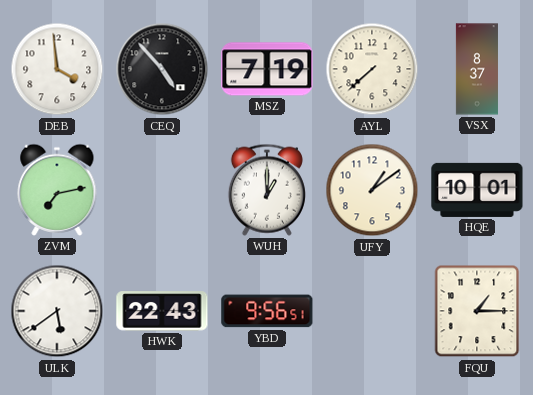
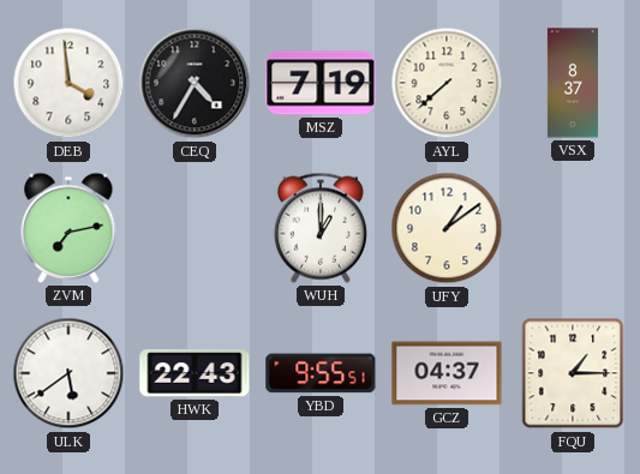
CEQ: 4:53 -> 4:35
HQE: 10:01 -> none
YBD: 9:56 -> 9:55
GCZ: none -> 04:37
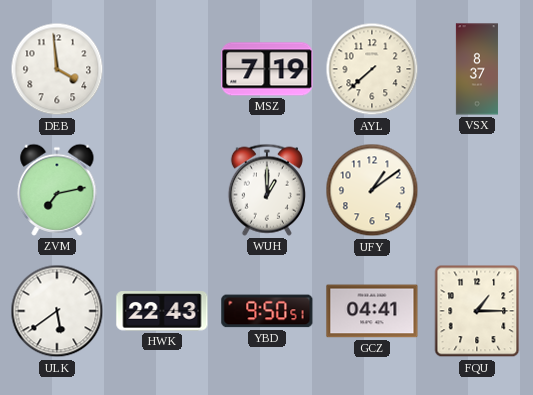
CEQ: 4:35 -> none
YBD: 9:55 -> 9:50
GCZ: 04:37 -> 04:41
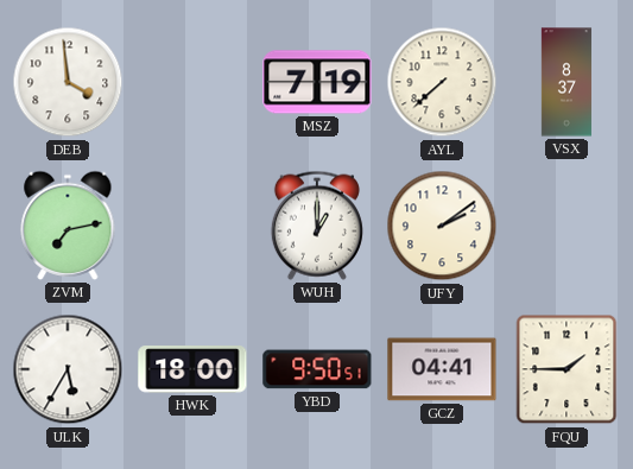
UFY: 1:09 -> 2:09
ULK: 5:39 -> 5:35
HWK: 22:43 -> 18:00
FQU: 1:15 -> 1:45
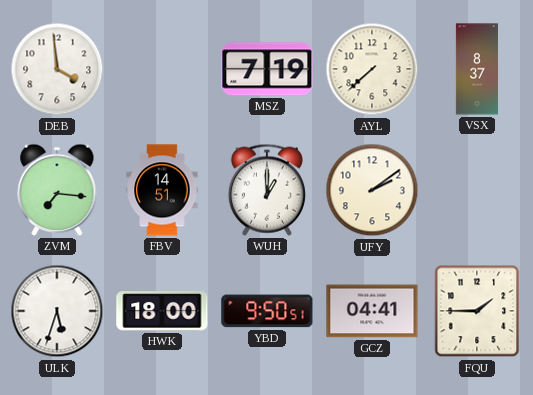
ZVM: 7:13 -> 7:16
FBV: none -> 14:51
ULK: 5:35 -> 5:33
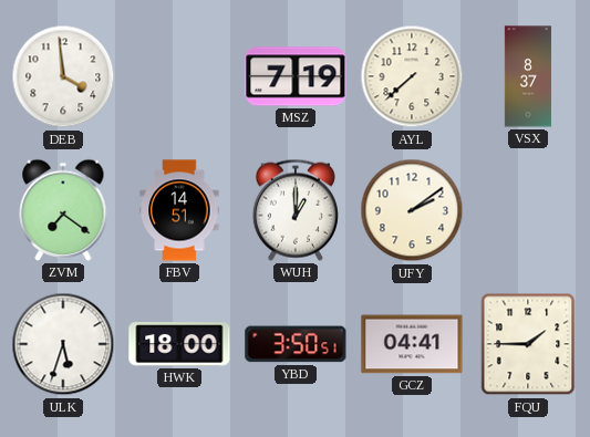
ZVM: 7:16 -> 7:21
YBD: 9:50 -> 3:50
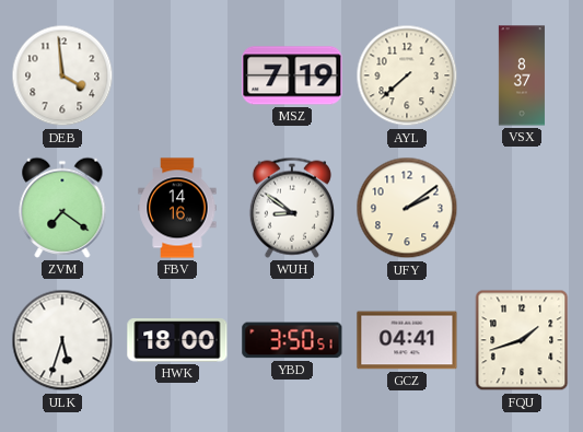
FBV: 14:51 -> 14:16
WUH: 1:00 -> 8:51
FQU: 1:45 -> 1:42
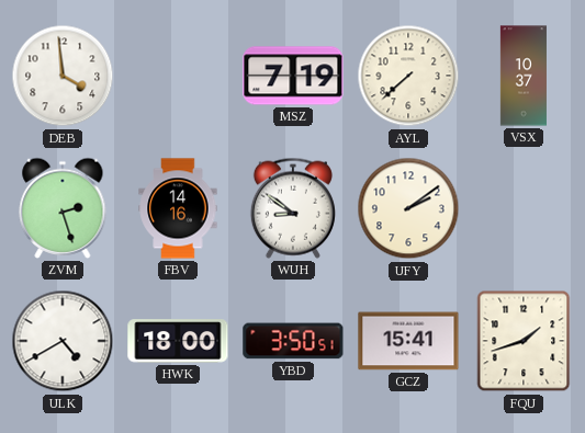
VSX: 8:37 -> 10:37
ZVM: 7:21 -> 2:27
ULK: 5:33 -> 4:40
GCZ: 04:41 -> 15:41
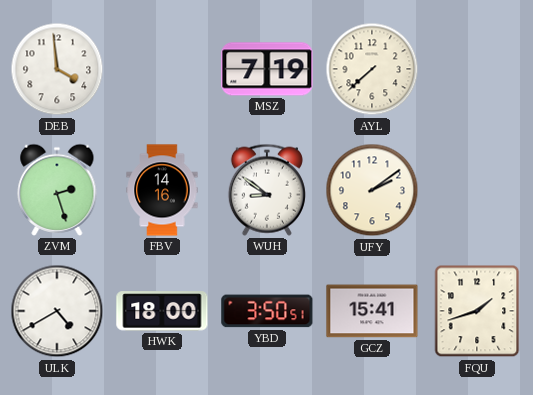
VSX: 10:37 -> none
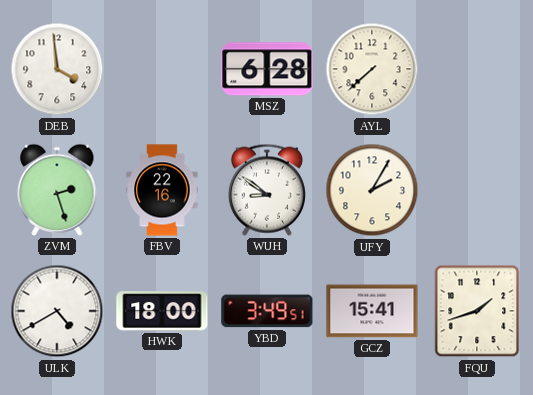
MSZ: 7:19 -> 6:28
FBV: 14:16 -> 22:16
UFY: 2:09 -> 2:05
YBD: 3:50 -> 3:49
